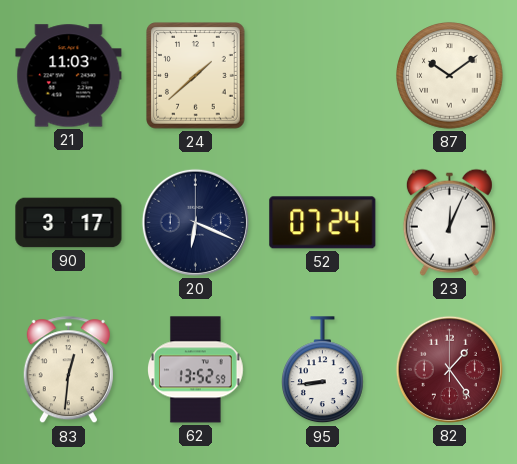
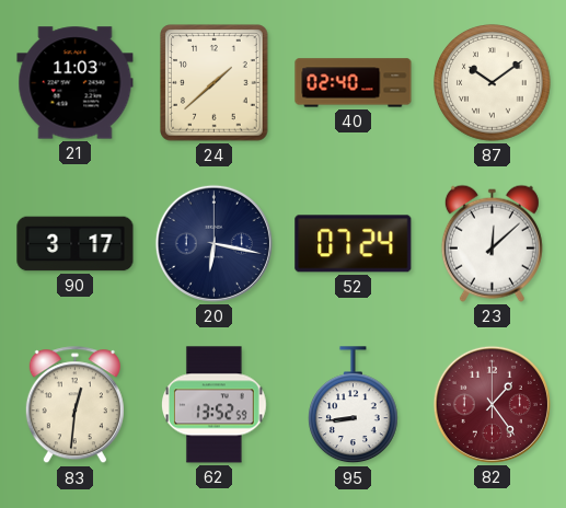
40: none -> 02:40
20: 6:19 -> 6:17
23: 12:04 -> 12:08
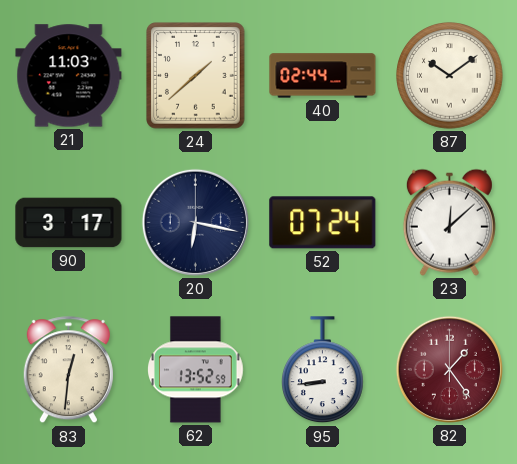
40: 02:40 -> 02:44
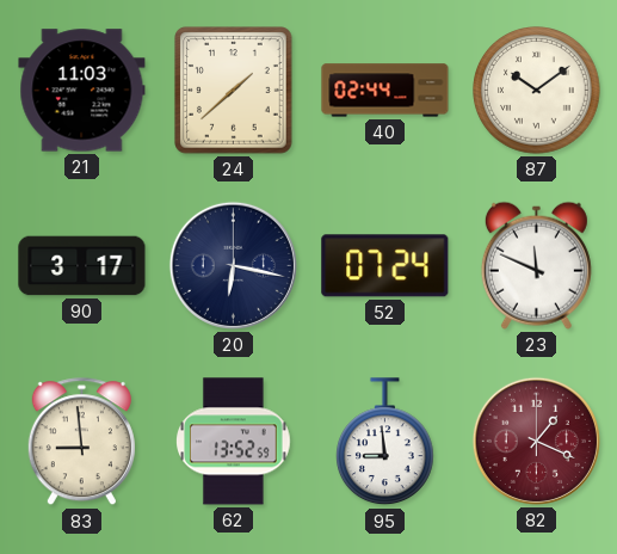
23: 12:08 -> 11:49
83: 12:31 -> 8:59
95: 8:44 -> 8:59
82: 1:24 -> 1:19
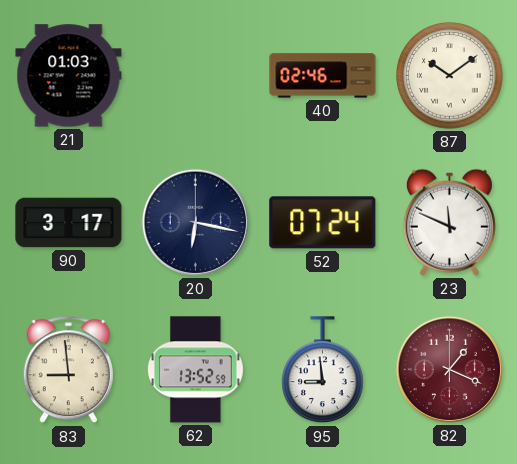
21: 11:03 -> 01:03
24: 1:38 -> none
40: 02:44 -> 02:46
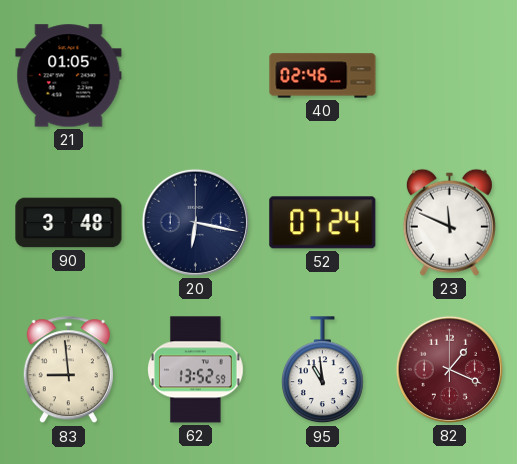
21: 01:03 -> 01:05
87: 10:09 -> none
90: 3:17 -> 3:48
95: 8:59 -> 10:59
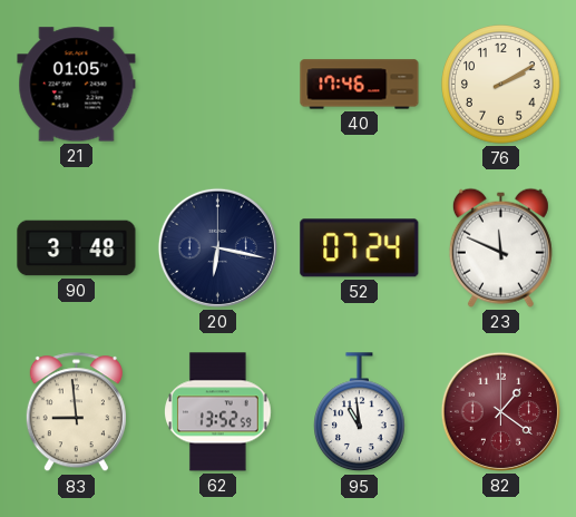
40: 02:46 -> 17:46
76: none -> 2:10
82: 1:19 -> 1:21
